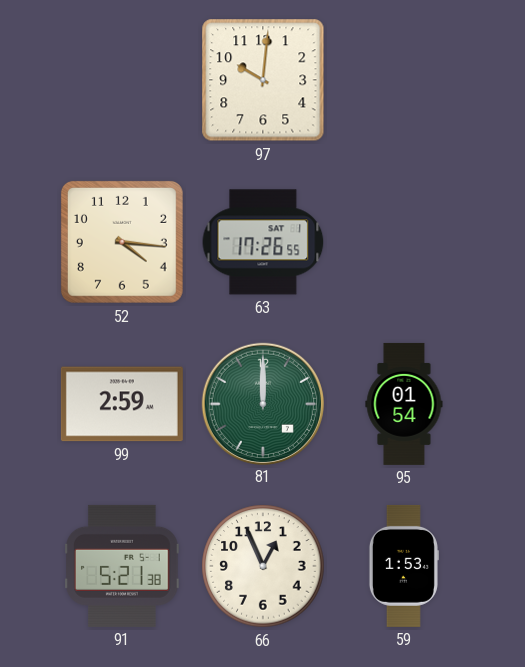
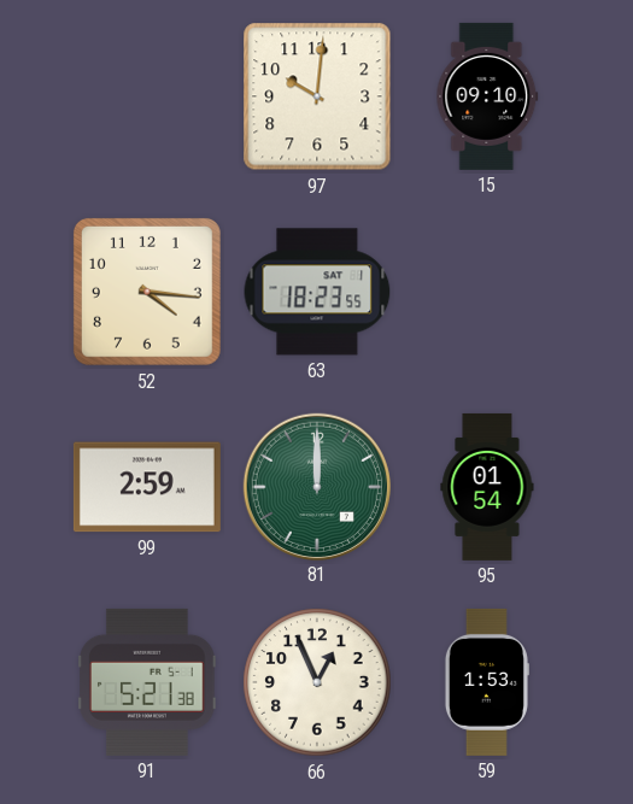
15: none -> 09:10
63: 17:26 -> 18:23
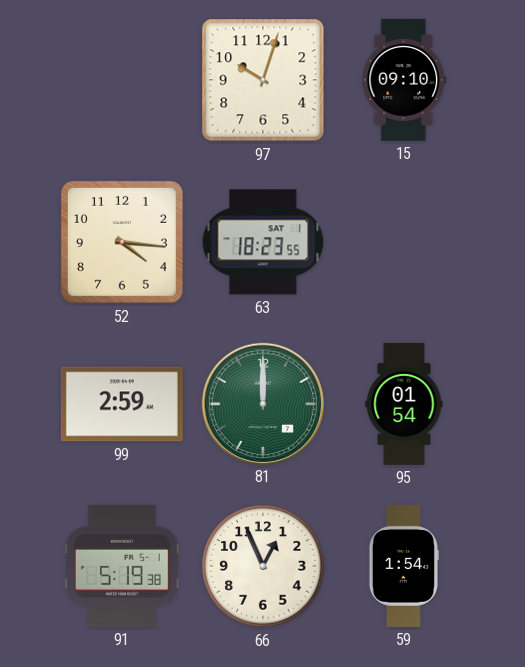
97: 10:01 -> 10:03
91: 5:21 -> 5:19
59: 1:53 -> 1:54
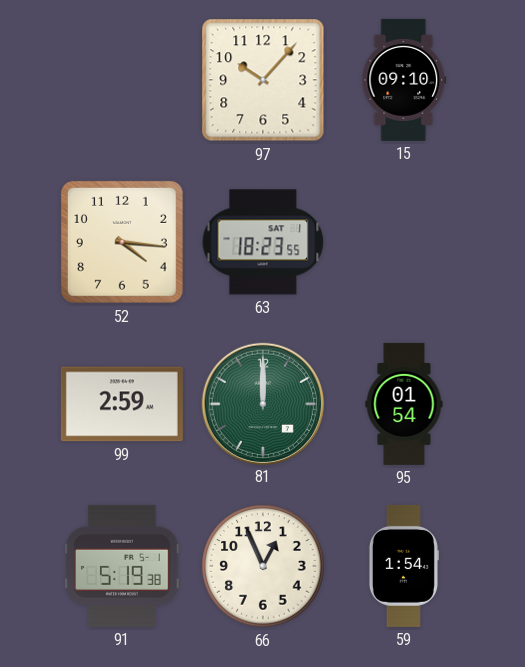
97: 10:03 -> 10:07
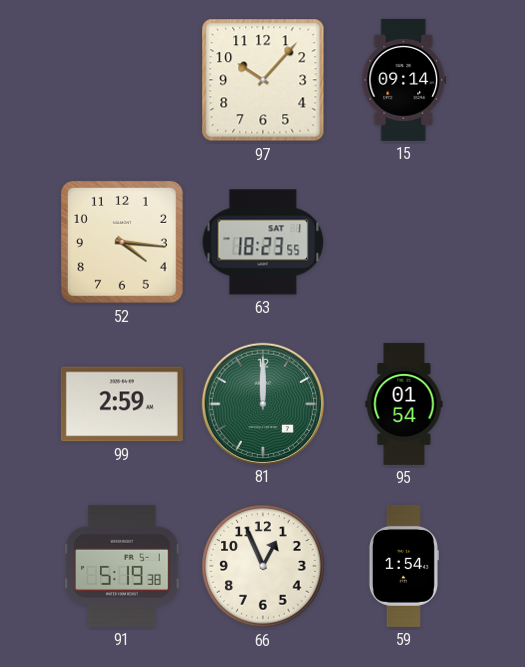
15: 09:10 -> 09:14
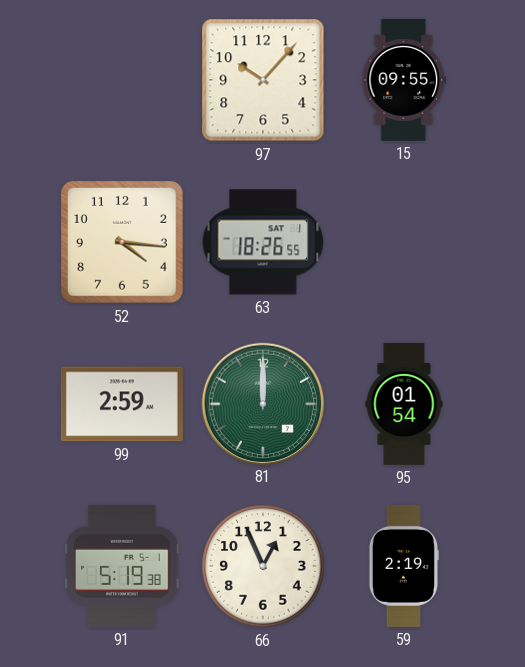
15: 09:14 -> 09:55
63: 18:23 -> 18:26
59: 1:54 -> 2:19
